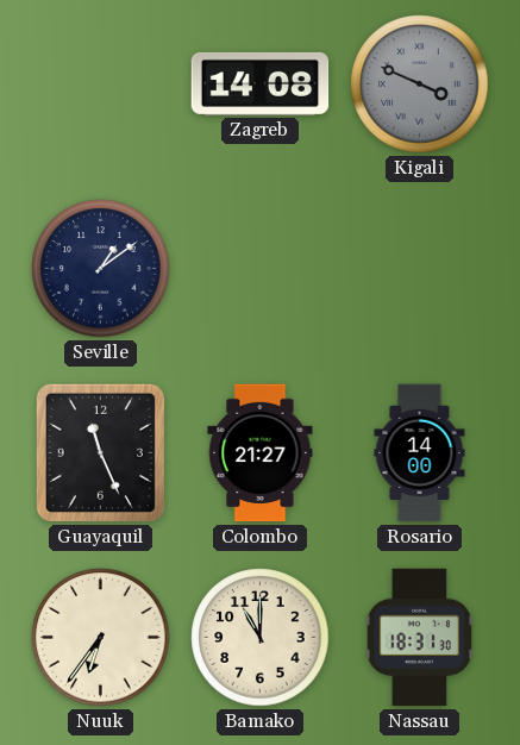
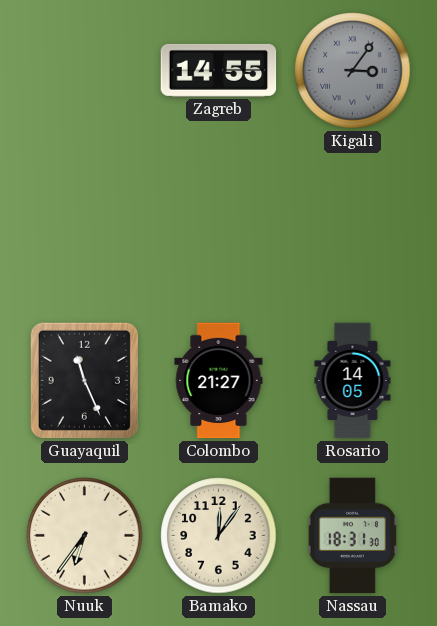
Zagreb: 14:08 -> 14:55
Kigali: 3:49 -> 3:06
Seville: 1:09 -> none
Rosario: 14:00 -> 14:05
Bamako: 11:00 -> 12:06
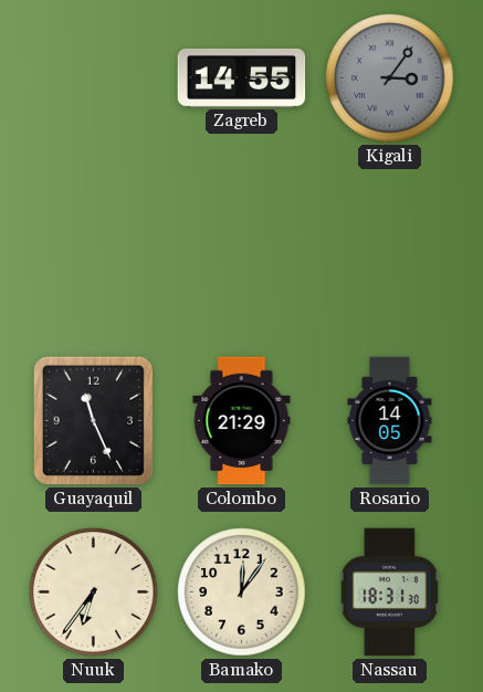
Colombo: 21:27 -> 21:29
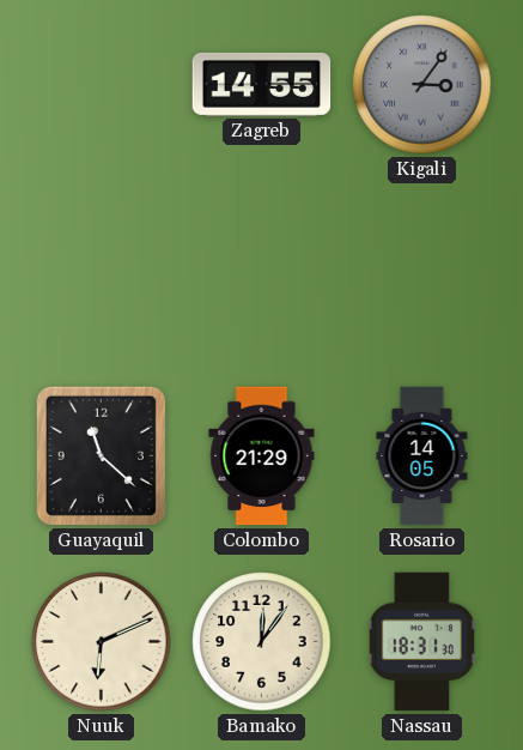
Guayaquil: 11:26 -> 11:22
Nuuk: 6:36 -> 6:11
